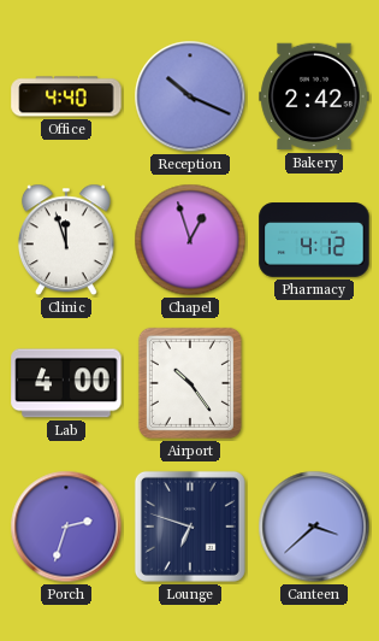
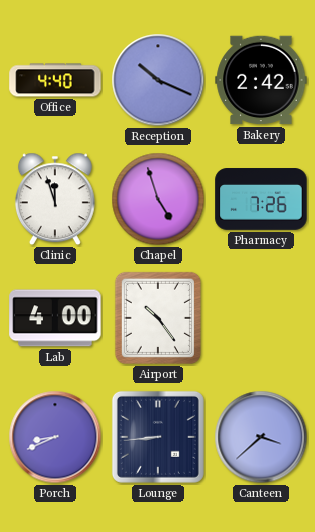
Chapel: 12:57 -> 4:57
Pharmacy: 4:12 -> 7:26
Porch: 2:33 -> 8:41
Lounge: 6:48 -> 8:44
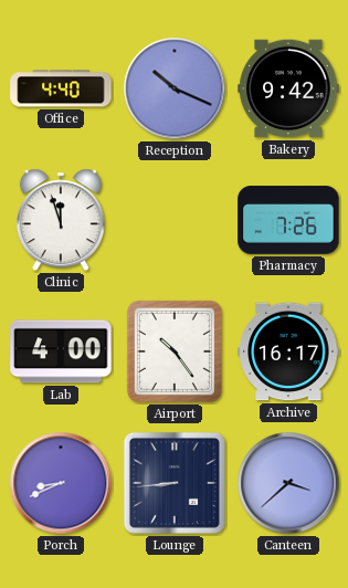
Bakery: 2:42 -> 9:42
Chapel: 4:57 -> none
Archive: none -> 16:17
